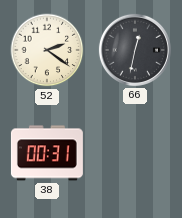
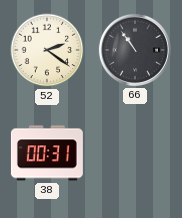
66: 12:32 -> 10:54
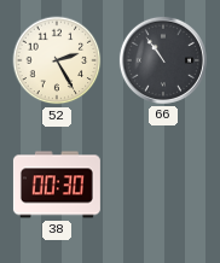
52: 2:21 -> 2:25
38: 00:31 -> 00:30
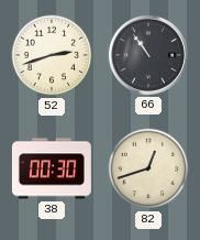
52: 2:25 -> 2:42
82: none -> 12:42
